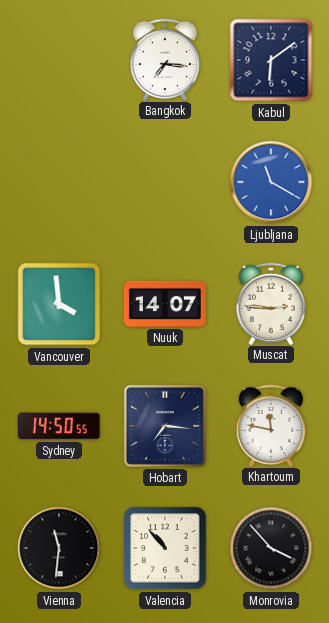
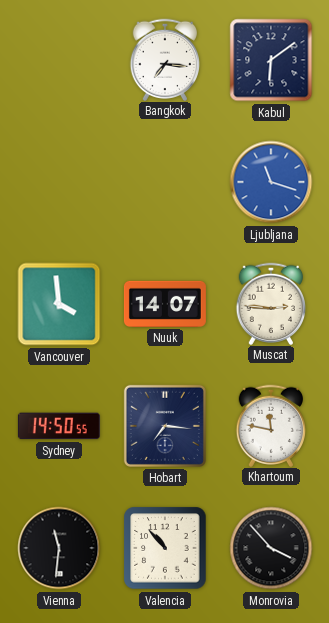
Ljubljana: 11:20 -> 11:18
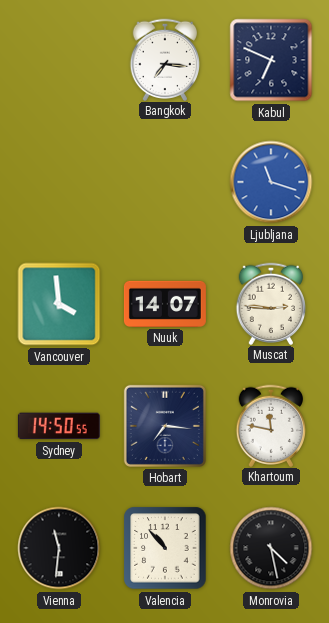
Kabul: 6:09 -> 6:49
Monrovia: 3:53 -> 4:28
